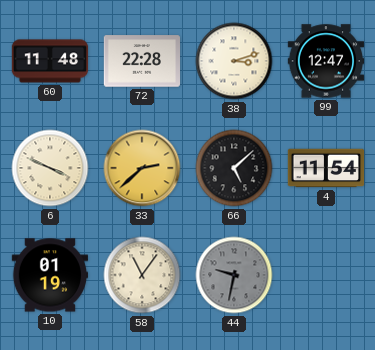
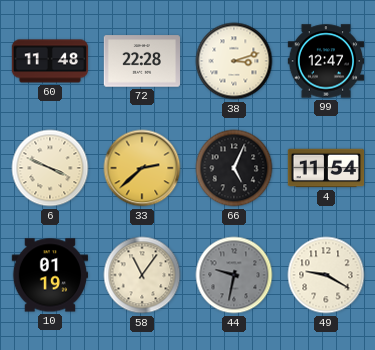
66: 5:08 -> 5:04
49: none -> 9:20
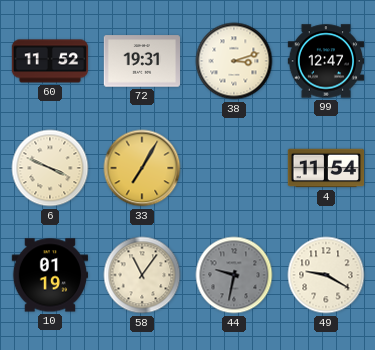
60: 11:48 -> 11:52
72: 22:28 -> 19:31
33: 2:38 -> 7:05
66: 5:04 -> none
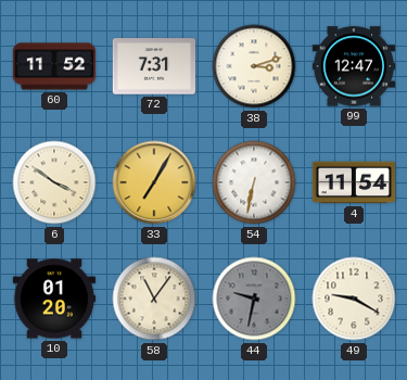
72: 19:31 -> 7:31
6: 3:49 -> 3:51
54: none -> 6:32
10: 01:19 -> 01:20
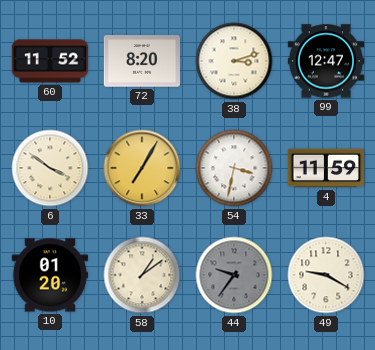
72: 7:31 -> 8:20
54: 6:32 -> 3:32
4: 11:54 -> 11:59
58: 11:06 -> 1:09
44: 9:32 -> 9:36
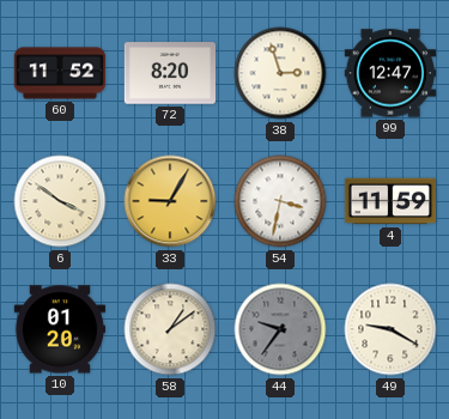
38: 3:12 -> 2:57
33: 7:05 -> 9:05
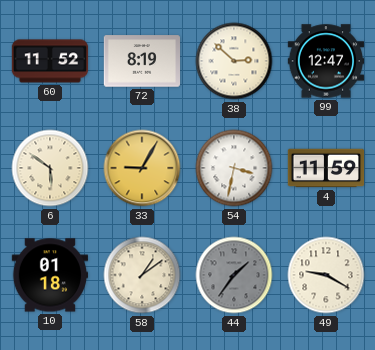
72: 8:20 -> 8:19
38: 2:57 -> 2:52
6: 3:51 -> 5:51
10: 01:20 -> 01:18
44: 9:36 -> 1:36
